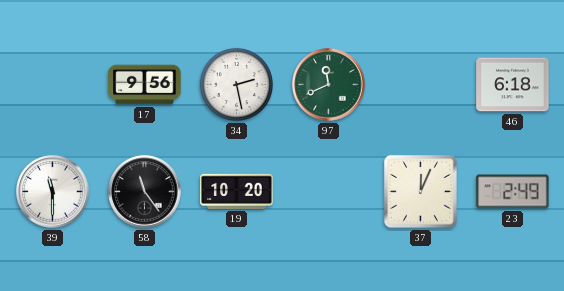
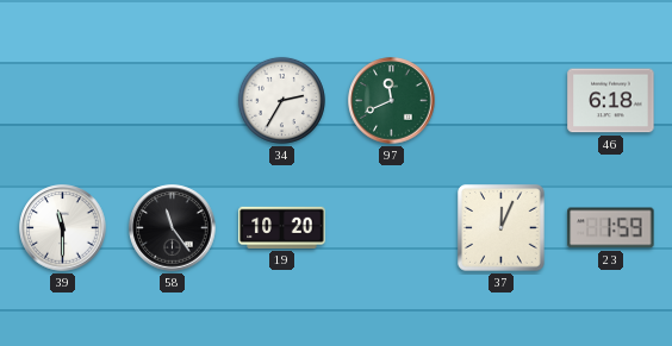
17: 9:56 -> none
34: 2:28 -> 2:35
23: 2:49 -> 1:59
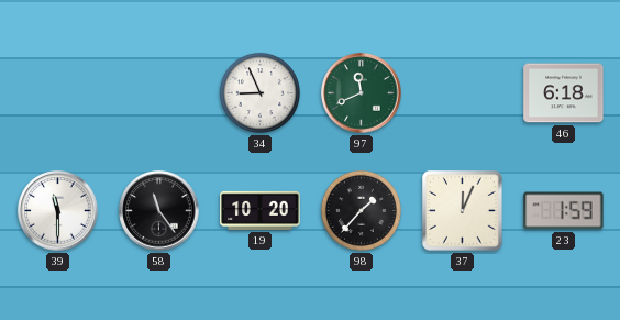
34: 2:35 -> 8:56
98: none -> 1:37
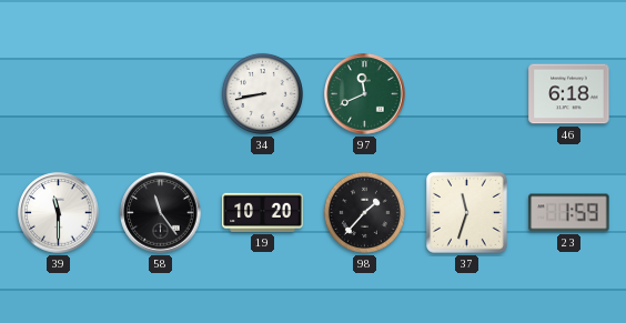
34: 8:56 -> 8:43
37: 12:04 -> 11:33
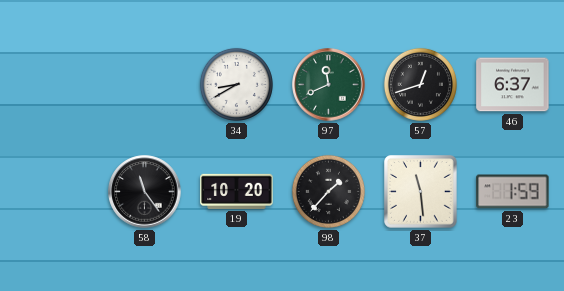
34: 8:43 -> 8:40
57: none -> 12:42
46: 6:18 -> 6:37
39: 11:30 -> none
37: 11:33 -> 11:29
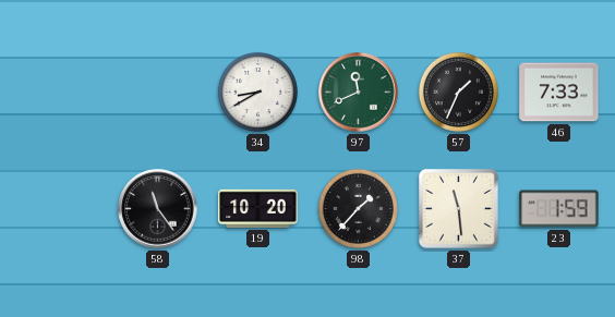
57: 12:42 -> 1:34
46: 6:37 -> 7:33
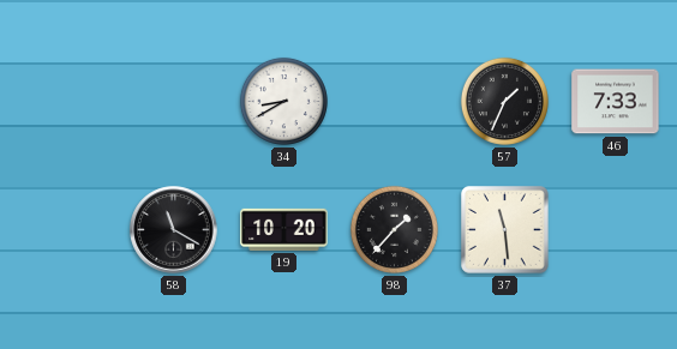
97: 11:41 -> none
58: 11:24 -> 11:20
23: 1:59 -> none
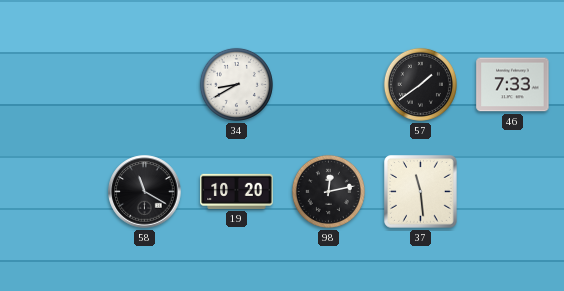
57: 1:34 -> 1:39
98: 1:37 -> 12:13
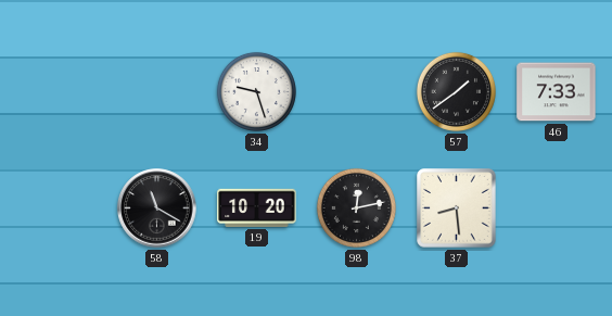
34: 8:40 -> 9:27
37: 11:29 -> 8:29
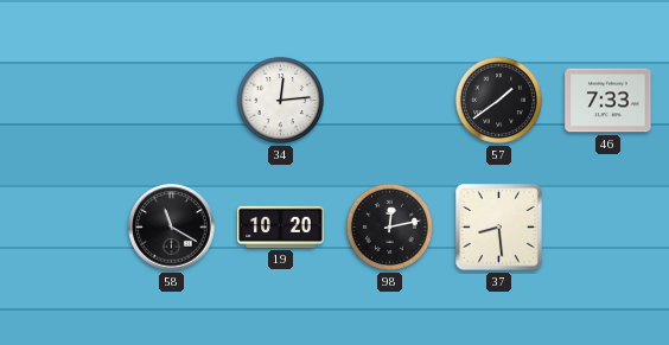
34: 9:27 -> 12:14
